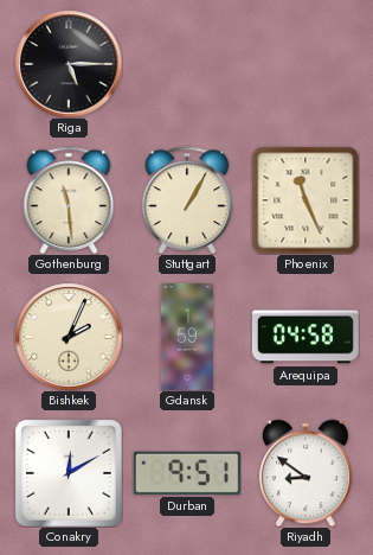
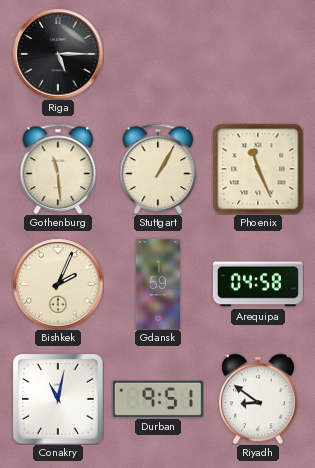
Conakry: 12:10 -> 11:02
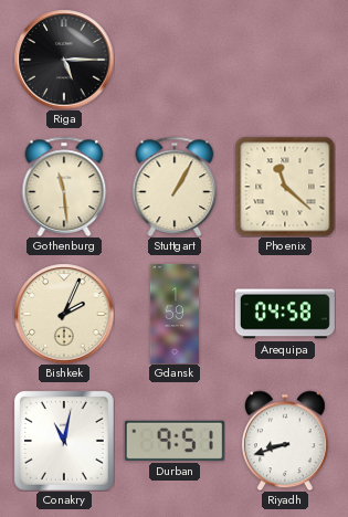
Phoenix: 11:26 -> 11:22
Riyadh: 8:51 -> 8:42
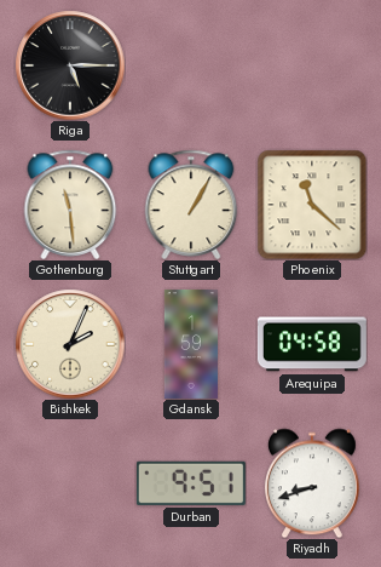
Conakry: 11:02 -> none
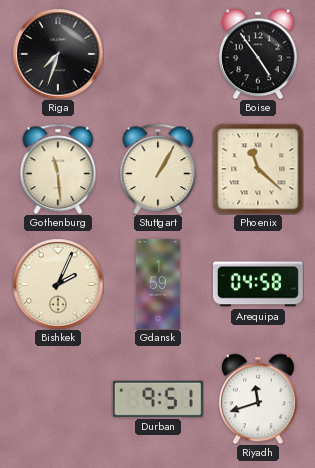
Riga: 5:15 -> 7:33
Boise: none -> 4:54
Riyadh: 8:42 -> 11:42
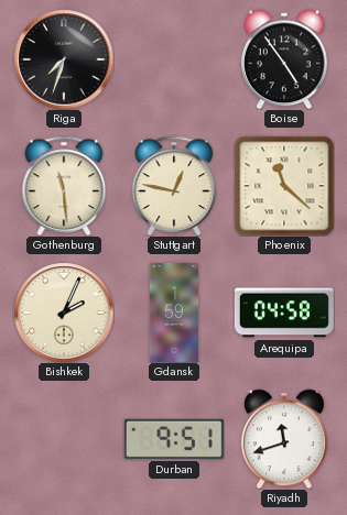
Stuttgart: 1:05 -> 12:47
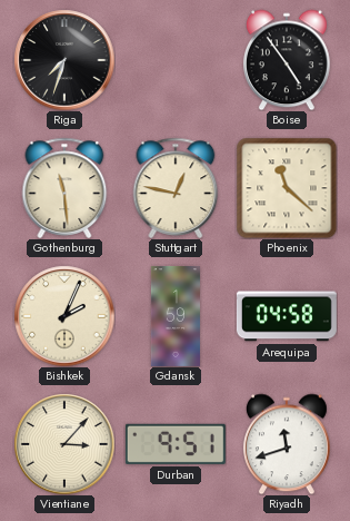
Vientiane: none -> 3:07
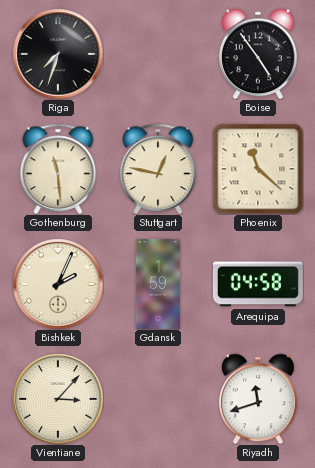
Durban: 9:51 -> none
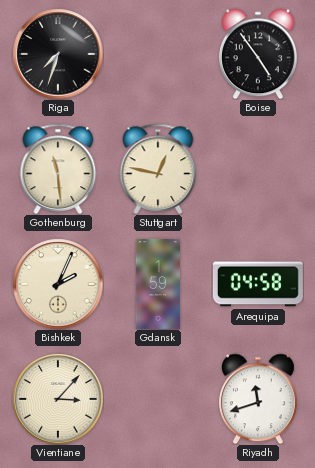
Phoenix: 11:22 -> none
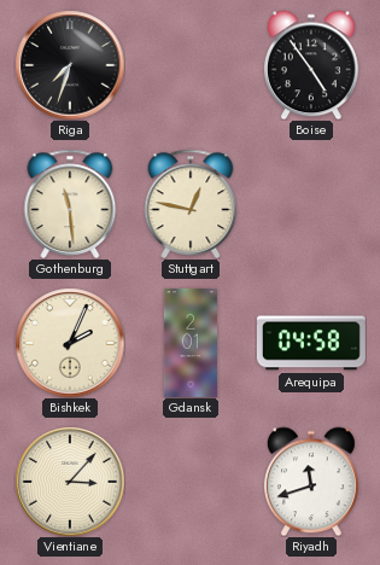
Gdansk: 1:59 -> 2:01
